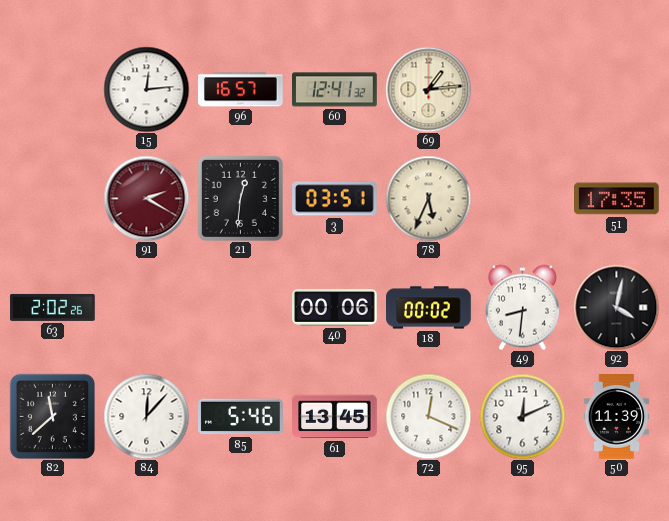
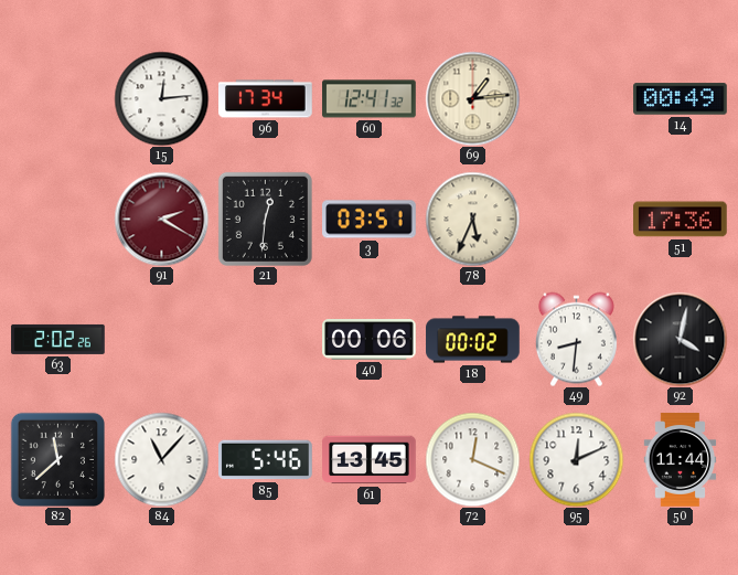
96: 16:57 -> 17:34
14: none -> 00:49
51: 17:35 -> 17:36
84: 12:07 -> 11:07
50: 11:39 -> 11:44
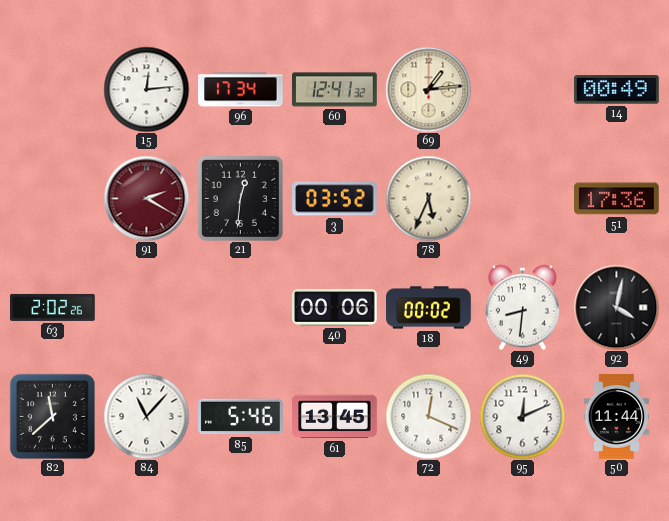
3: 03:51 -> 03:52
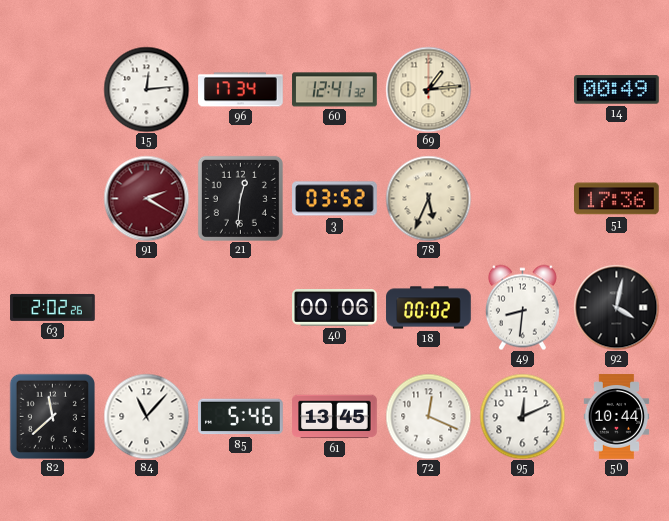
50: 11:44 -> 10:44
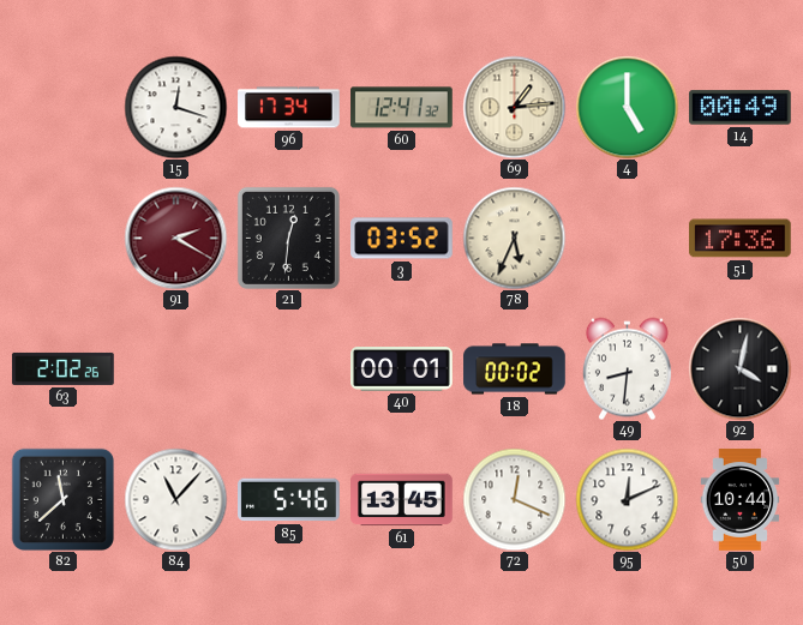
15: 12:14 -> 12:18
4: none -> 5:00
40: 00:06 -> 00:01
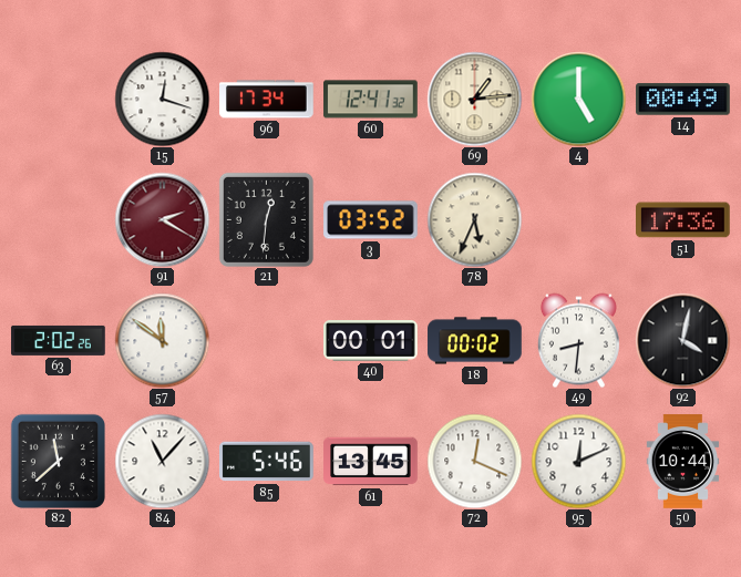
57: none -> 11:51
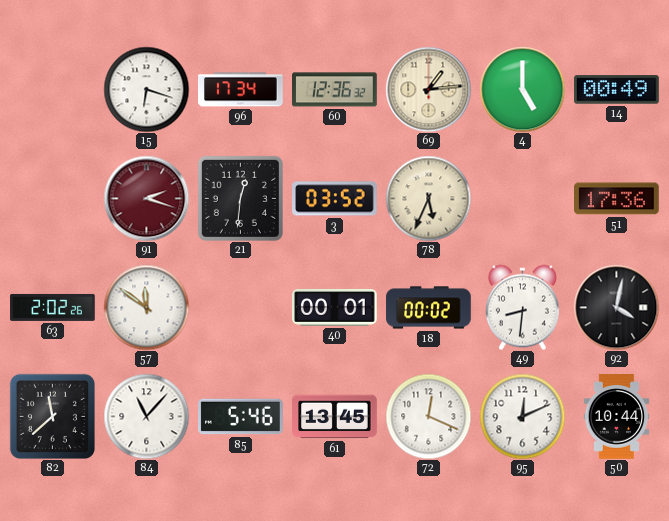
15: 12:18 -> 6:18
60: 12:41 -> 12:36
91: 2:20 -> 2:18
